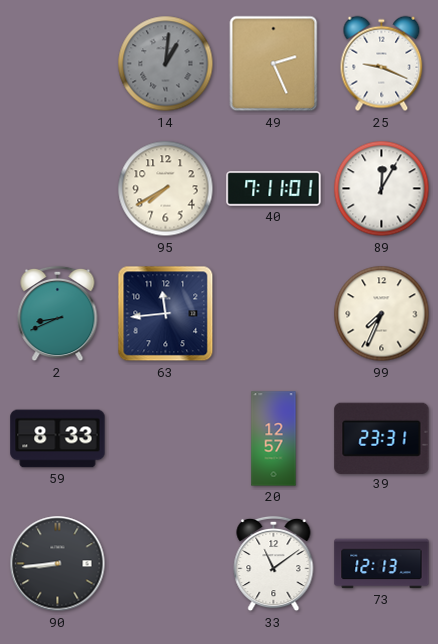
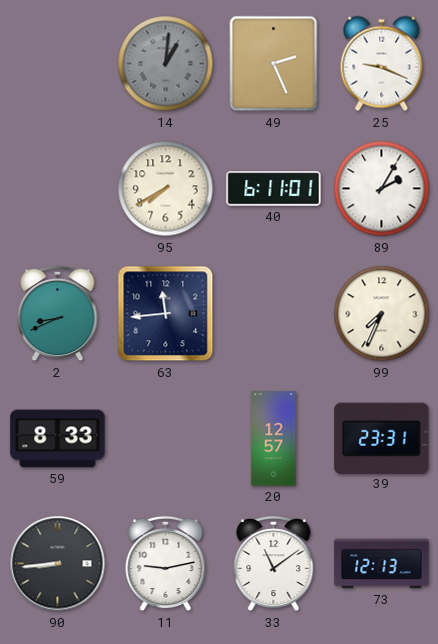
40: 7:11 -> 6:11
89: 12:05 -> 2:05
11: none -> 9:13
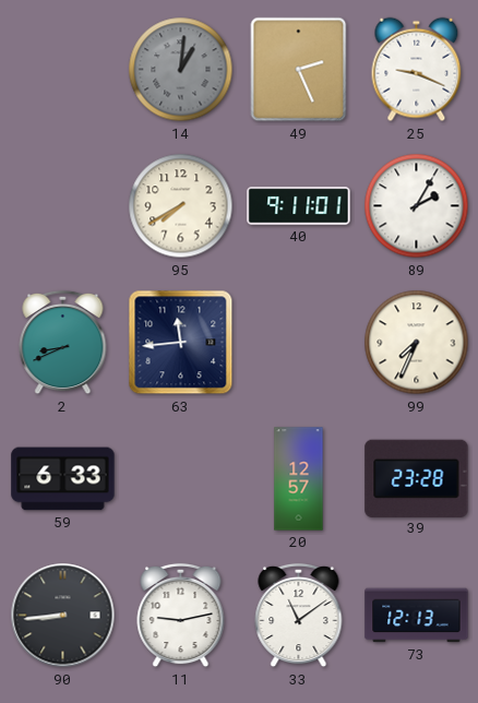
40: 6:11 -> 9:11
59: 8:33 -> 6:33
39: 23:31 -> 23:28
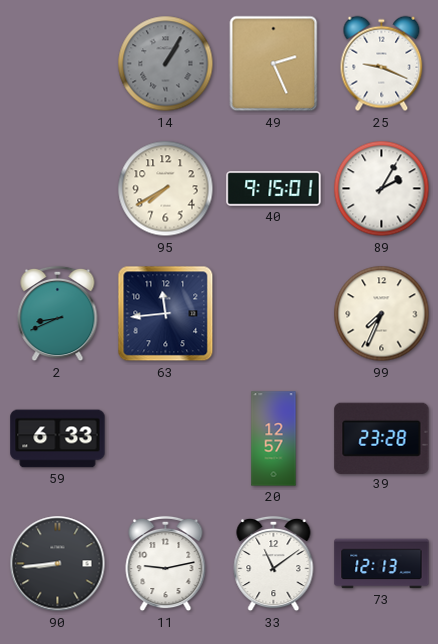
14: 1:01 -> 1:05
40: 9:11 -> 9:15
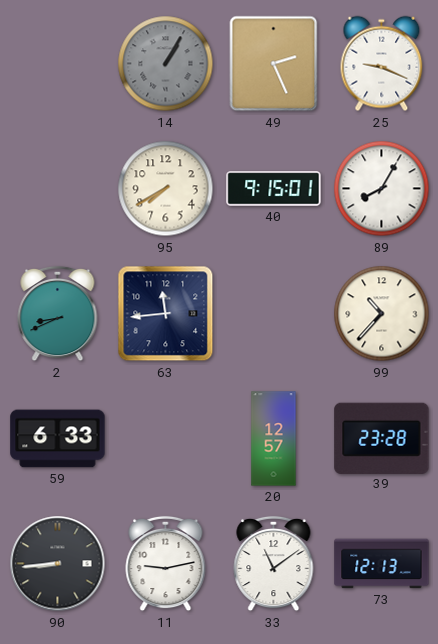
89: 2:05 -> 8:05
99: 7:34 -> 10:37
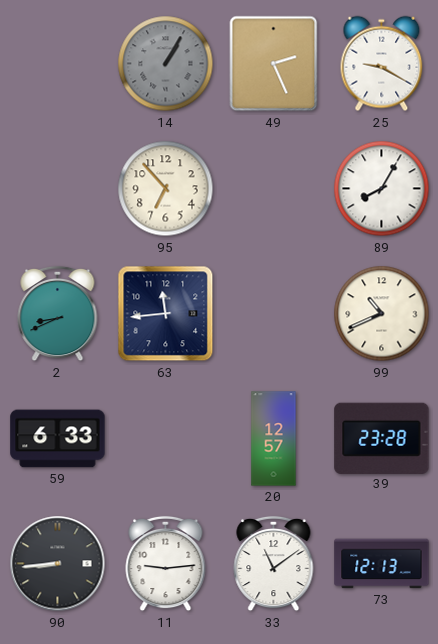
25: 9:19 -> 9:20
95: 7:40 -> 6:53
40: 9:15 -> none
99: 10:37 -> 10:41
11: 9:13 -> 9:14
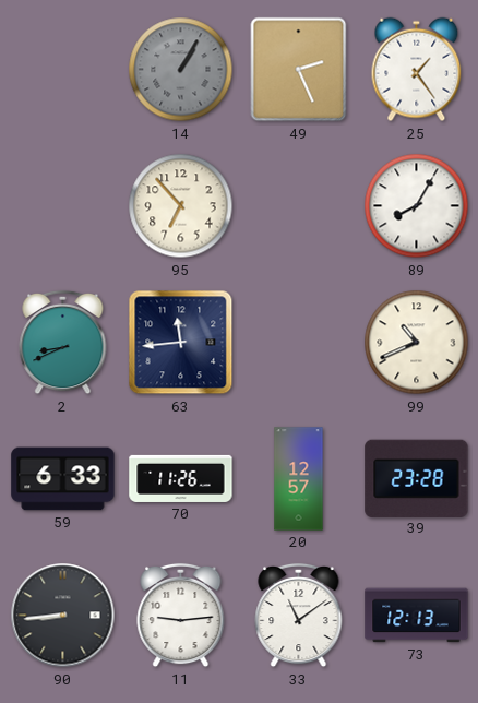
25: 9:20 -> 1:24
70: none -> 11:26
